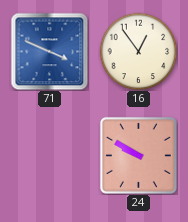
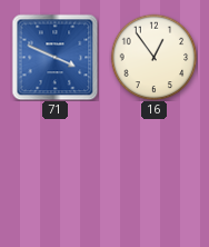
24: 9:50 -> none
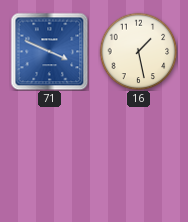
16: 12:54 -> 1:28
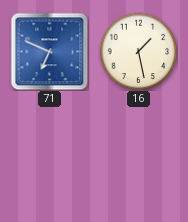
71: 3:49 -> 6:49
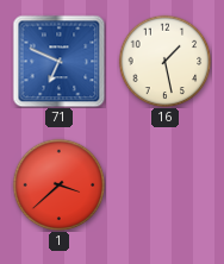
1: none -> 3:38
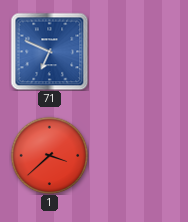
16: 1:28 -> none
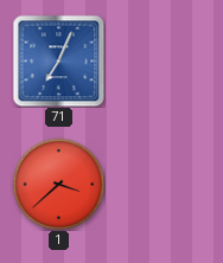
71: 6:49 -> 7:04
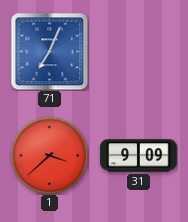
31: none -> 9:09
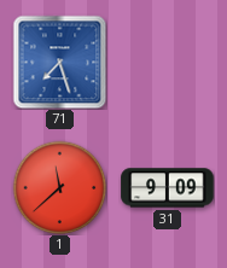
71: 7:04 -> 7:27
1: 3:38 -> 11:38
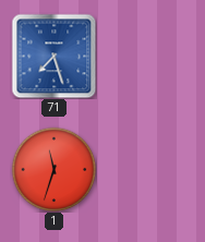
1: 11:38 -> 11:33
31: 9:09 -> none
